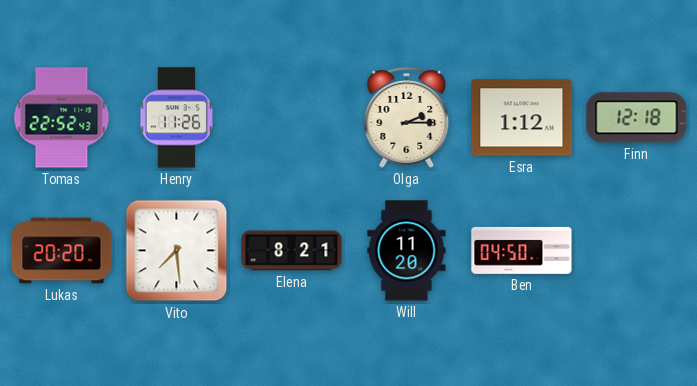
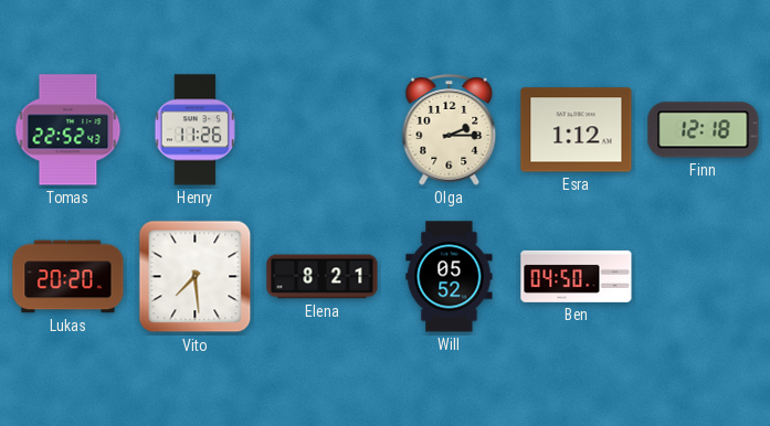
Will: 11:20 -> 05:52
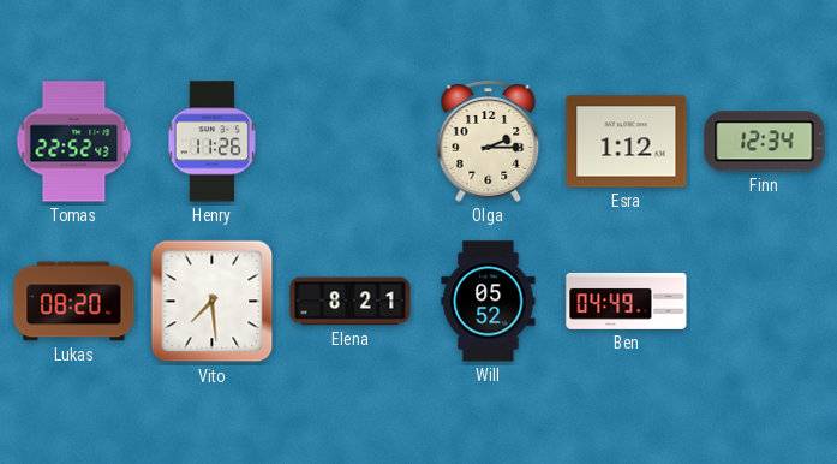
Finn: 12:18 -> 12:34
Lukas: 20:20 -> 08:20
Ben: 04:50 -> 04:49
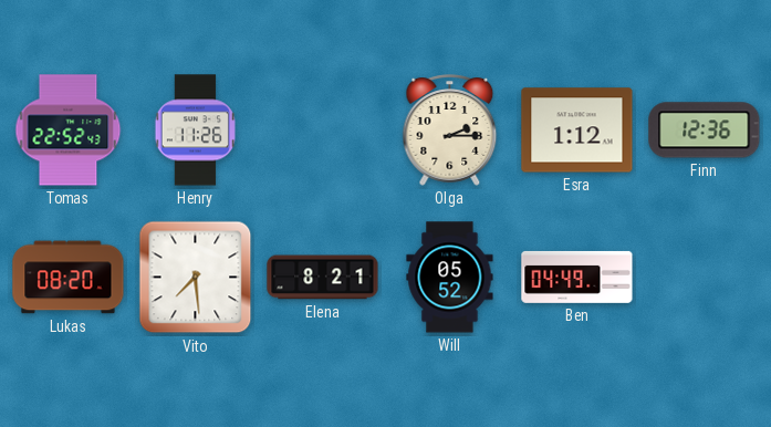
Finn: 12:34 -> 12:36
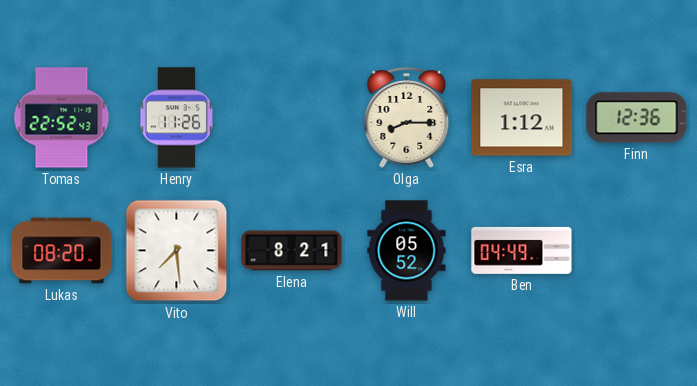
Olga: 2:15 -> 8:15
